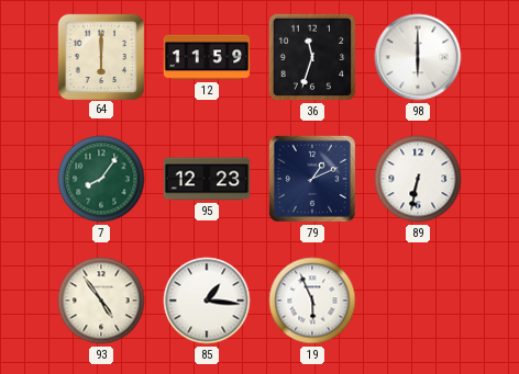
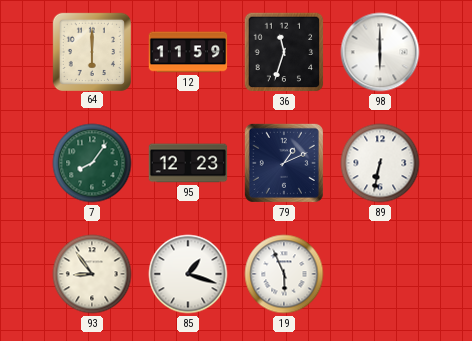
93: 4:54 -> 8:54
85: 1:16 -> 1:18
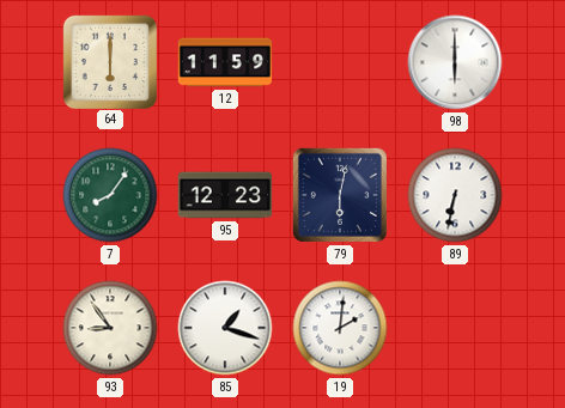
36: 11:33 -> none
79: 1:11 -> 6:02
19: 5:56 -> 2:01
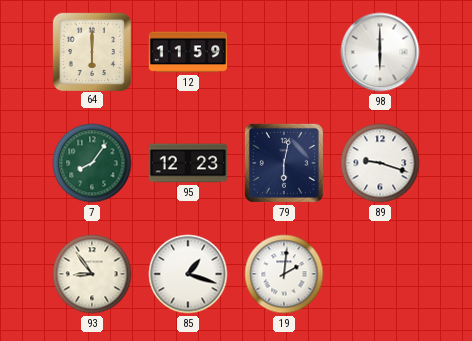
89: 6:32 -> 9:18
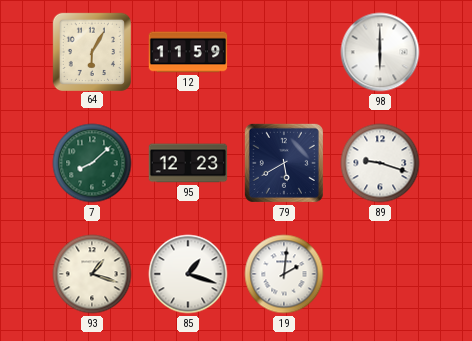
64: 6:00 -> 6:05
7: 8:06 -> 8:08
79: 6:02 -> 5:40
93: 8:54 -> 1:18
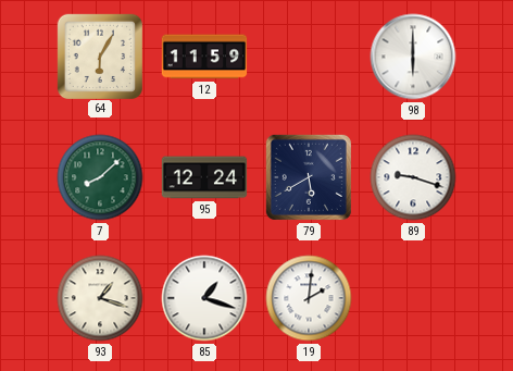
95: 12:23 -> 12:24
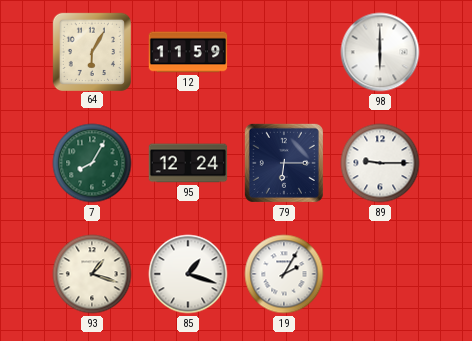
7: 8:08 -> 8:05
79: 5:40 -> 6:15
89: 9:18 -> 9:15
19: 2:01 -> 2:05
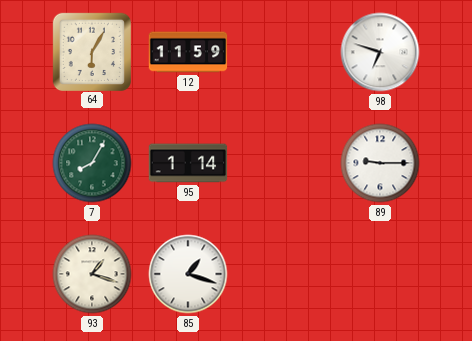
98: 6:00 -> 6:48
95: 12:24 -> 1:14
79: 6:15 -> none
19: 2:05 -> none
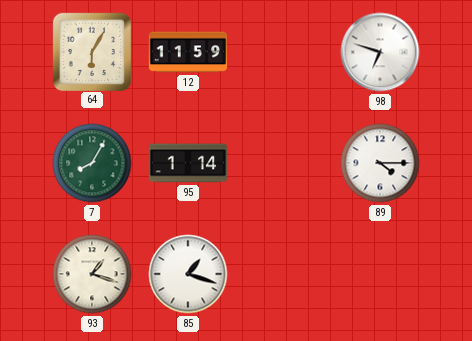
89: 9:15 -> 4:15
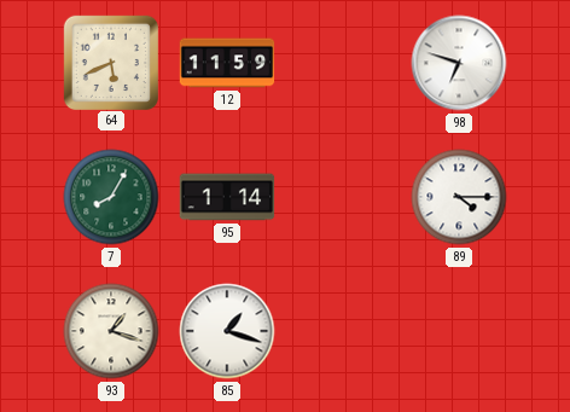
64: 6:05 -> 5:41
